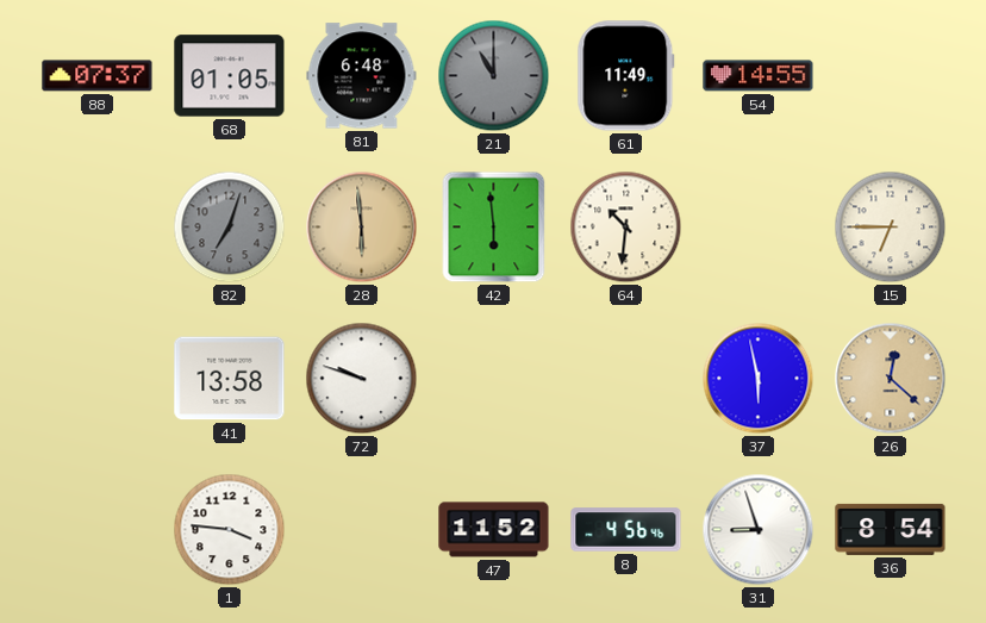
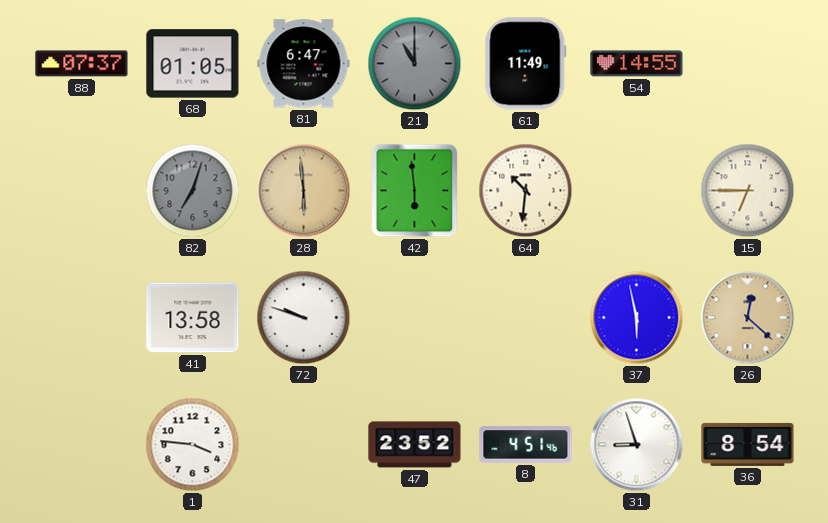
81: 6:48 -> 6:47
47: 11:52 -> 23:52
8: 4:56 -> 4:51
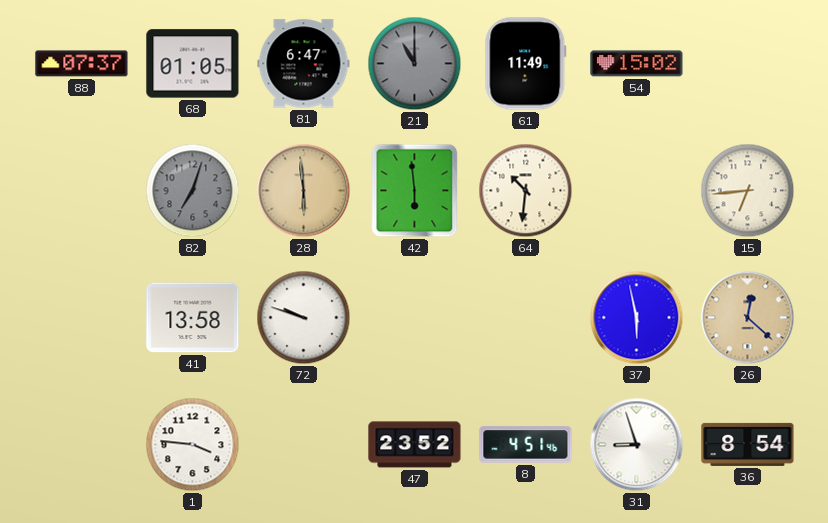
54: 14:55 -> 15:02
15: 6:45 -> 6:44
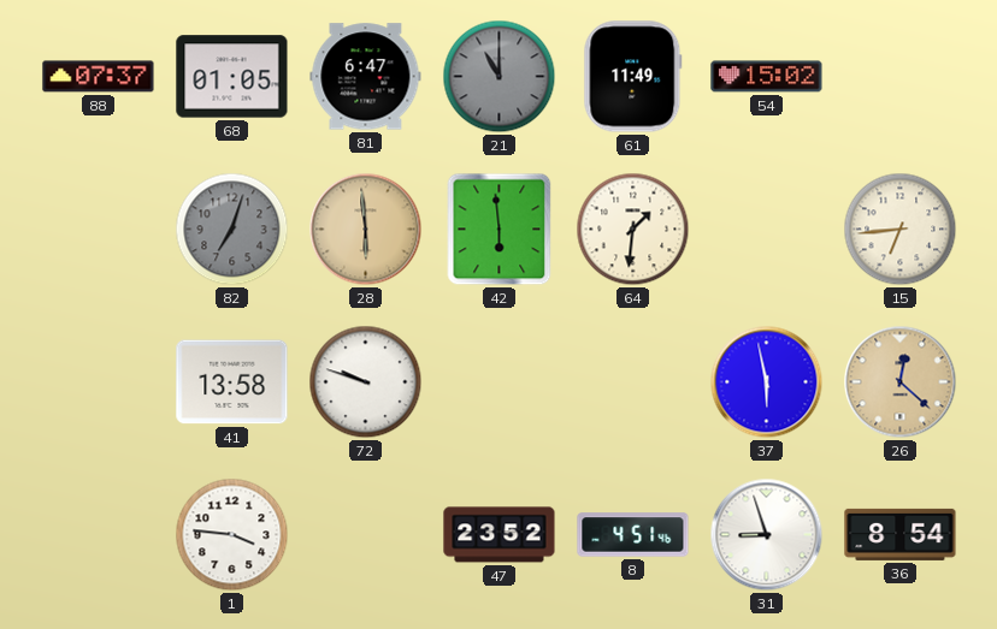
64: 10:31 -> 1:31
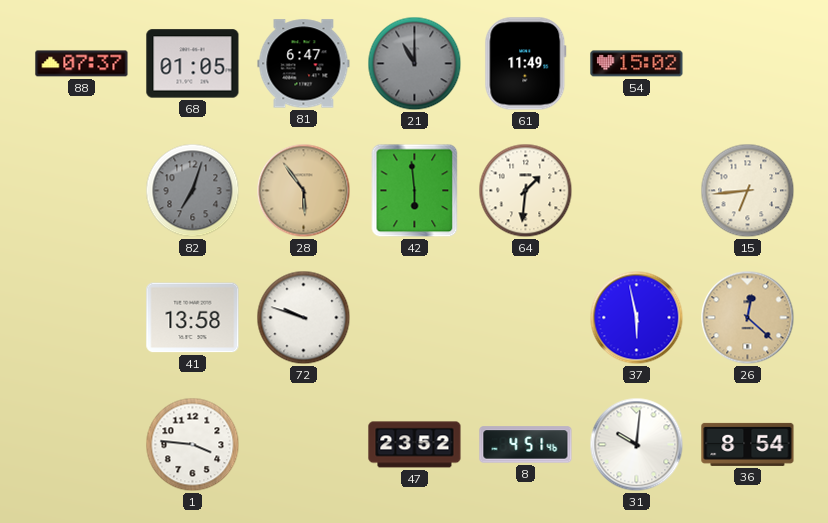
28: 5:59 -> 5:54
31: 8:57 -> 10:01
